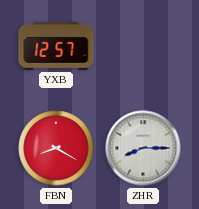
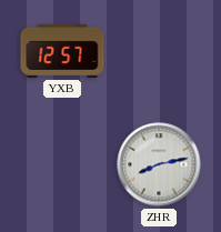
FBN: 8:20 -> none
ZHR: 8:15 -> 8:13
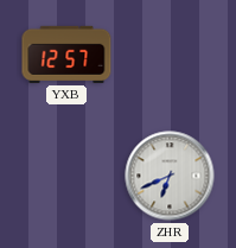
ZHR: 8:13 -> 6:41
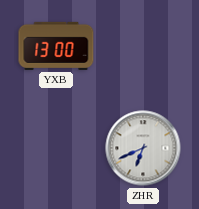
YXB: 12:57 -> 13:00
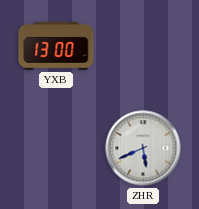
ZHR: 6:41 -> 5:41
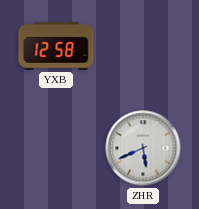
YXB: 13:00 -> 12:58
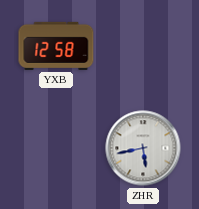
ZHR: 5:41 -> 5:43
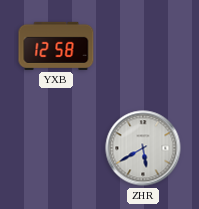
ZHR: 5:43 -> 5:40
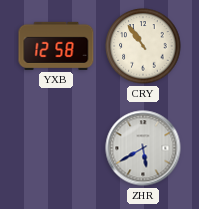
CRY: none -> 10:54
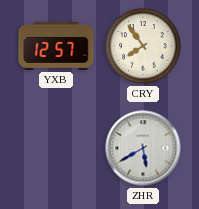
YXB: 12:58 -> 12:57
CRY: 10:54 -> 7:54
